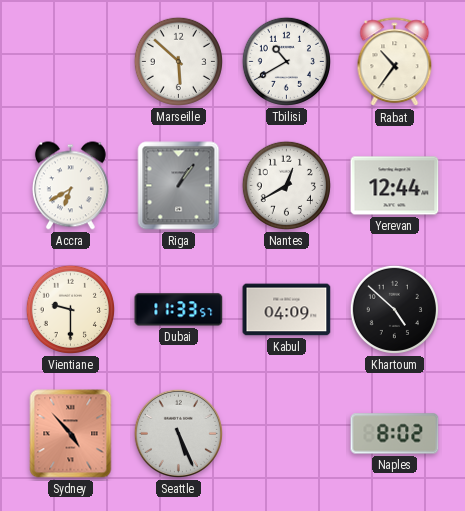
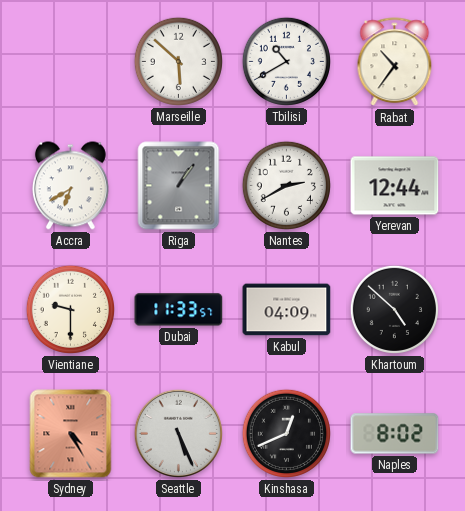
Nantes: 12:40 -> 2:40
Sydney: 4:53 -> 4:25
Kinshasa: none -> 12:41
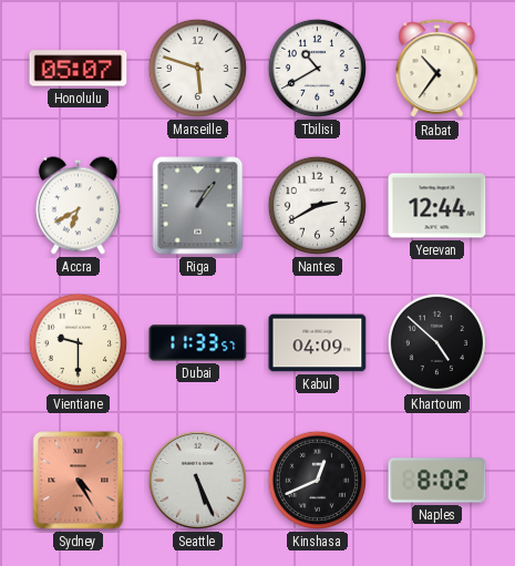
Honolulu: none -> 05:07
Marseille: 5:52 -> 5:48
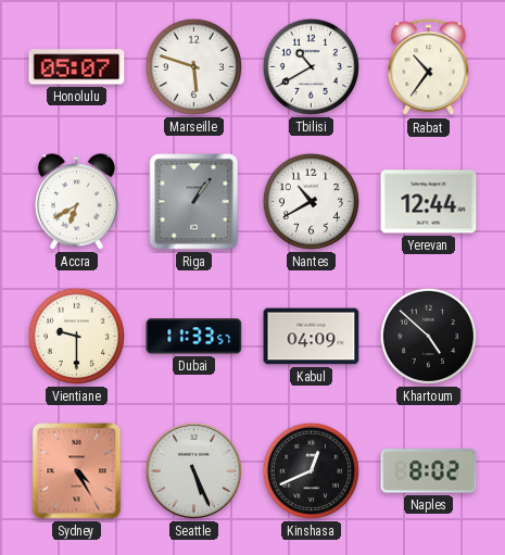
Nantes: 2:40 -> 10:40
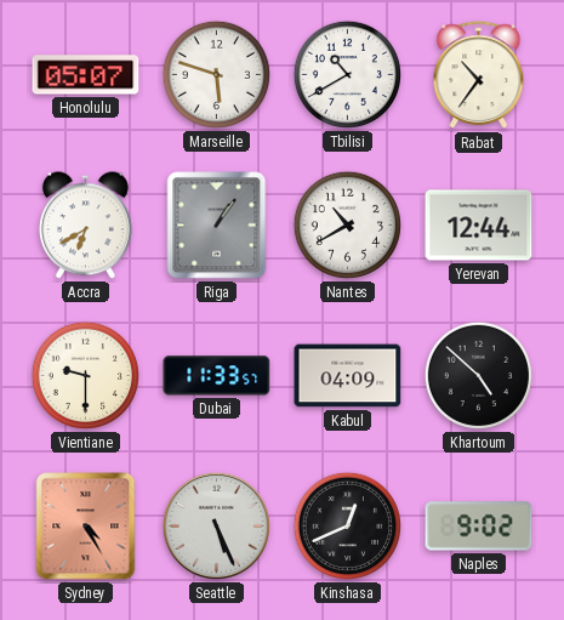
Naples: 8:02 -> 9:02
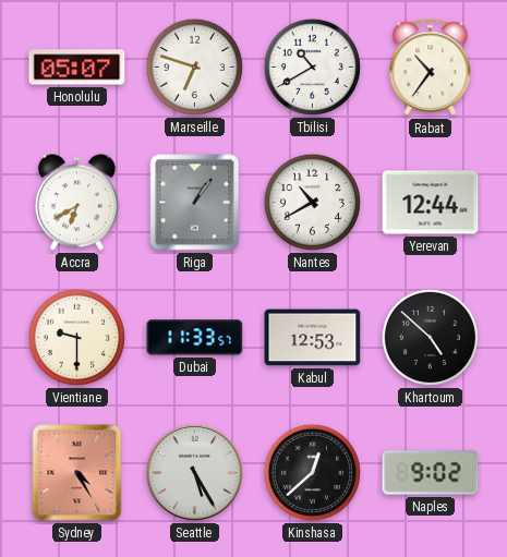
Marseille: 5:48 -> 6:48
Kabul: 04:09 -> 12:53
Seattle: 5:26 -> 5:25
Kinshasa: 12:41 -> 12:38
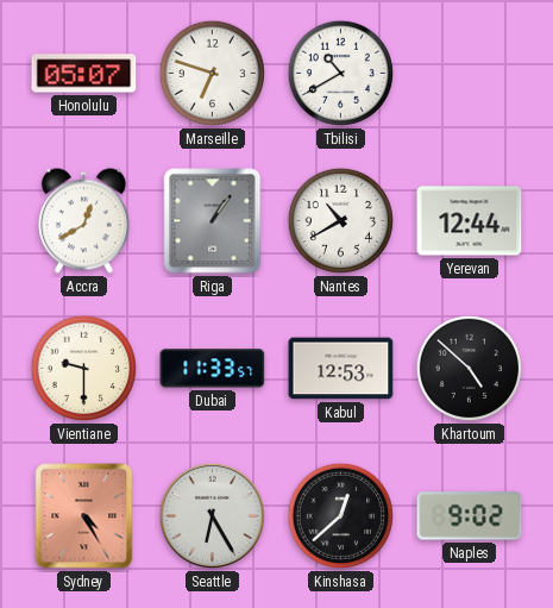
Rabat: 10:36 -> none
Accra: 6:40 -> 12:40
Seattle: 5:25 -> 6:25
